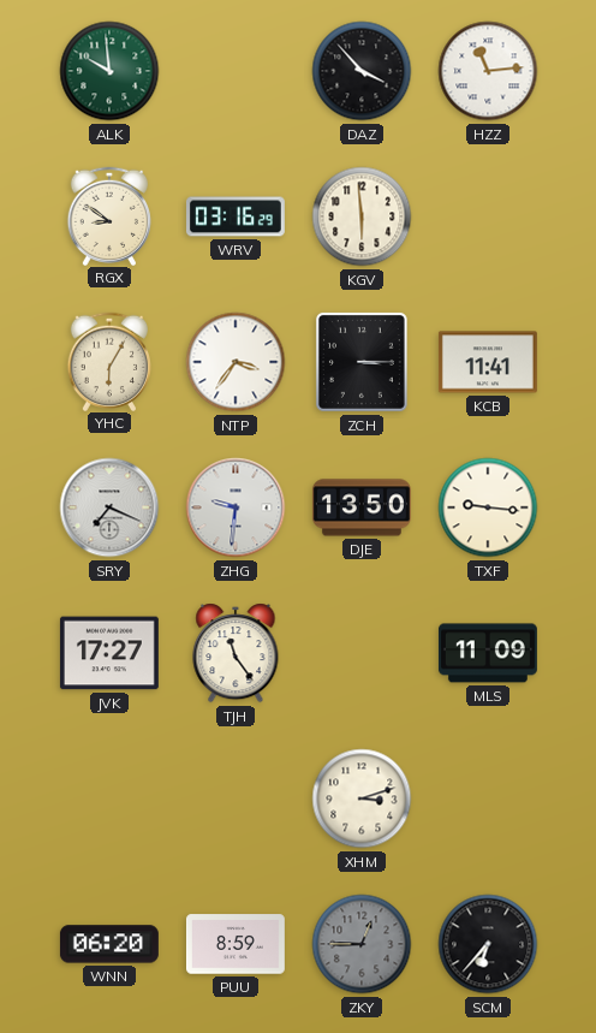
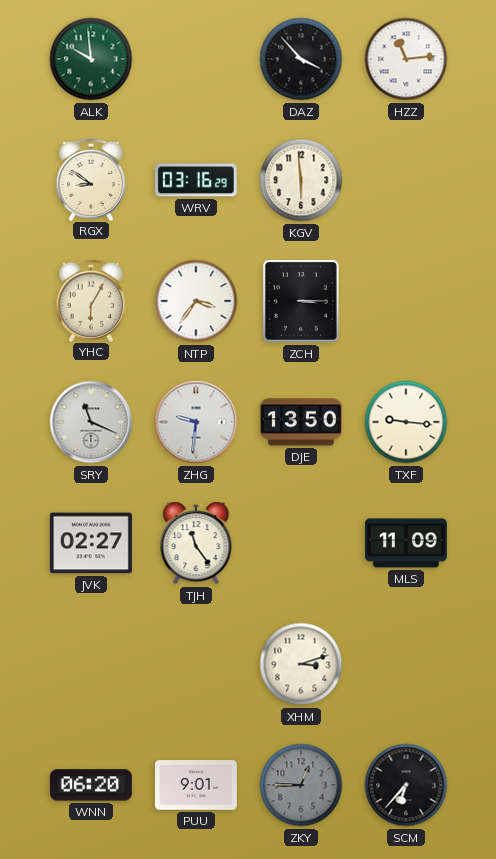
KCB: 11:41 -> none
SRY: 7:19 -> 11:19
JVK: 17:27 -> 02:27
PUU: 8:59 -> 9:01
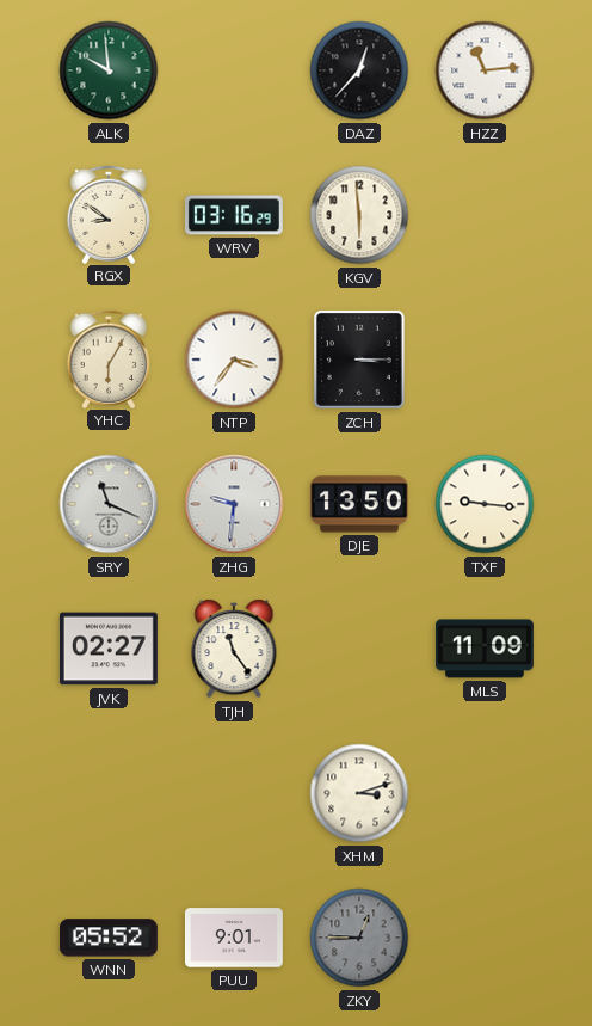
DAZ: 3:53 -> 12:37
WNN: 06:20 -> 05:52
SCM: 6:37 -> none
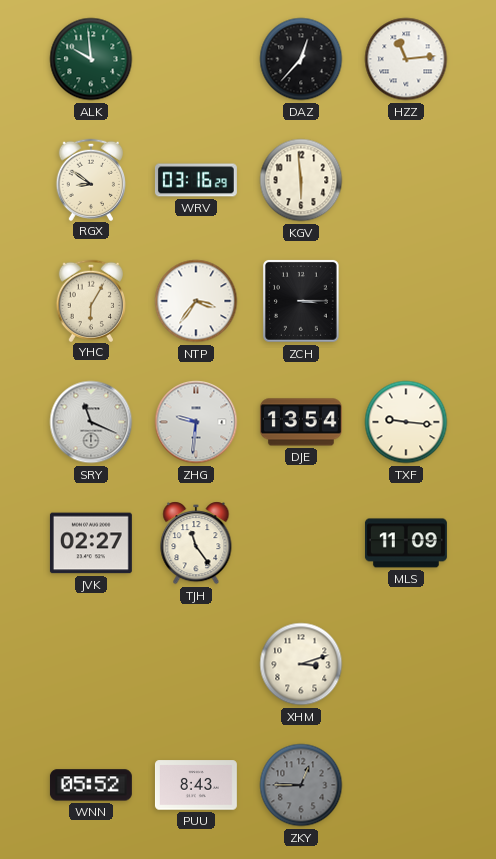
DJE: 13:50 -> 13:54
PUU: 9:01 -> 8:43
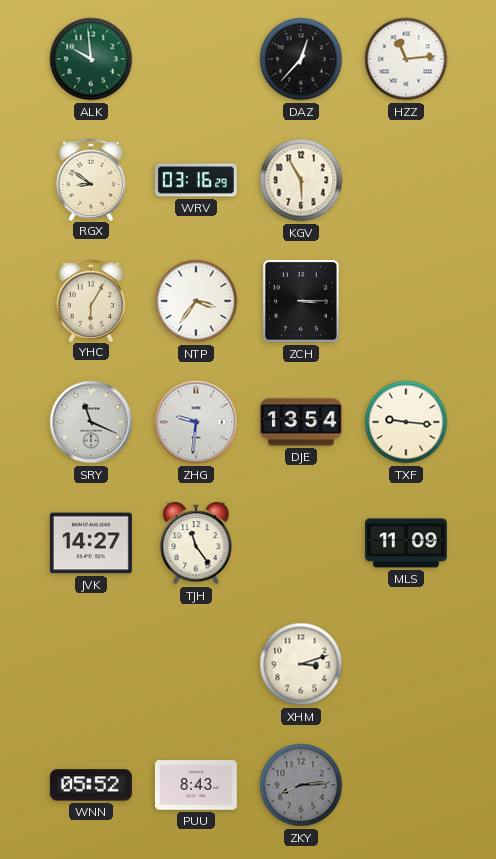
KGV: 5:59 -> 5:55
JVK: 02:27 -> 14:27
ZKY: 12:45 -> 8:14
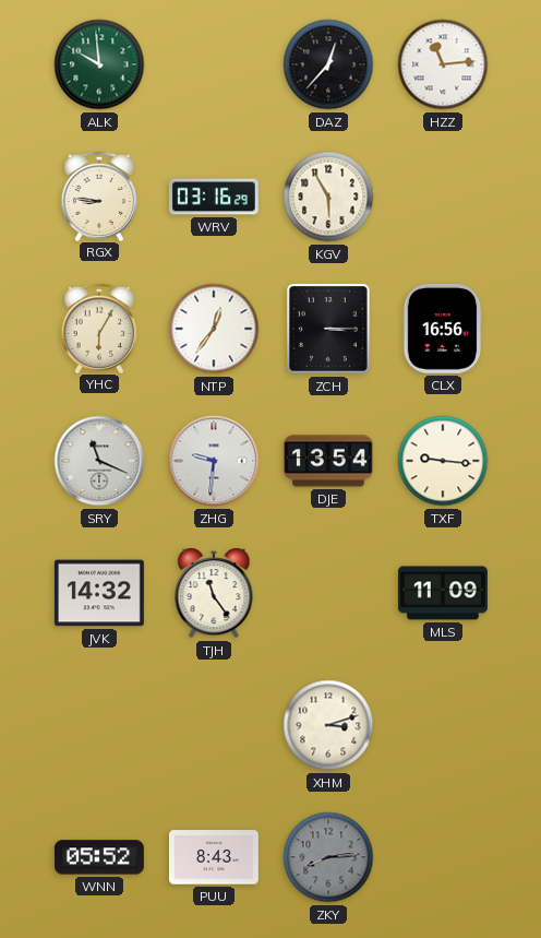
RGX: 8:51 -> 8:46
NTP: 3:36 -> 12:36
CLX: none -> 16:56
JVK: 14:27 -> 14:32
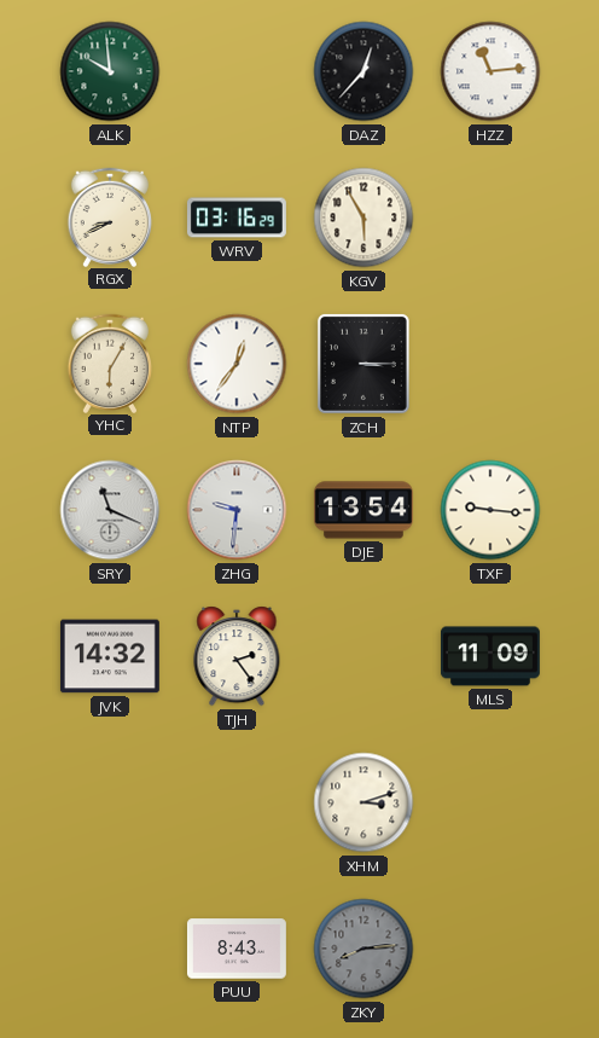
RGX: 8:46 -> 8:41
CLX: 16:56 -> none
TJH: 11:24 -> 2:24
WNN: 05:52 -> none
